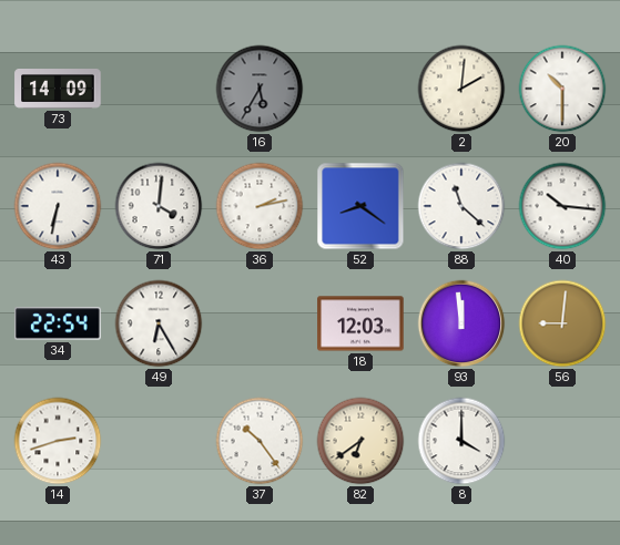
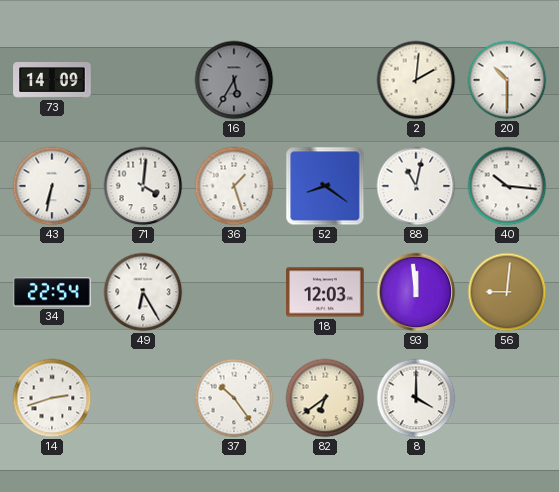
36: 2:13 -> 1:27
88: 11:22 -> 11:02
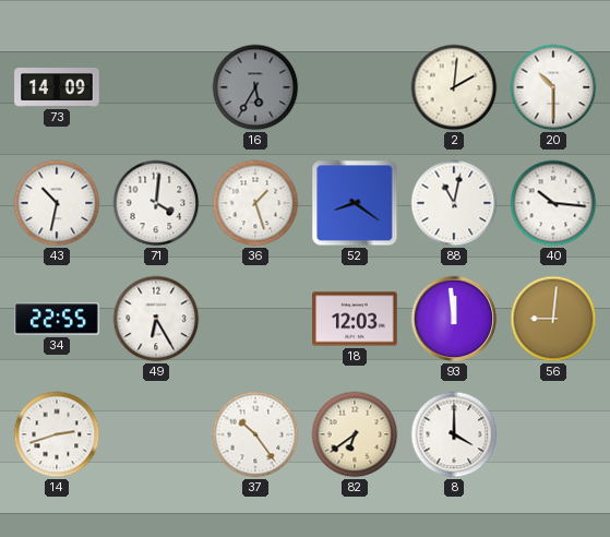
43: 6:32 -> 10:32
34: 22:54 -> 22:55
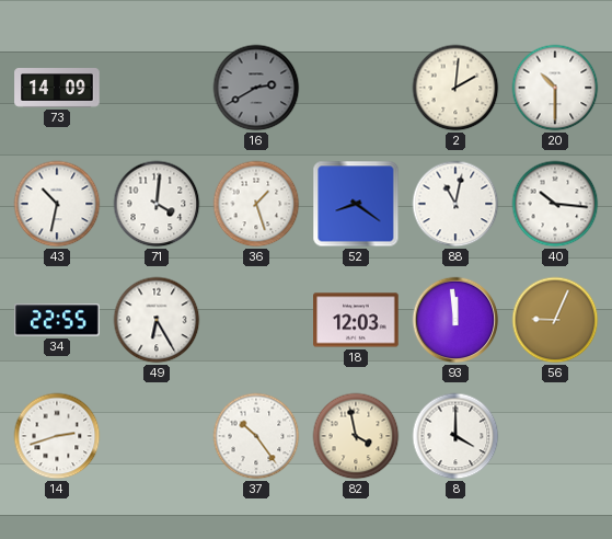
16: 5:35 -> 2:40
56: 9:01 -> 9:04
82: 6:39 -> 3:58
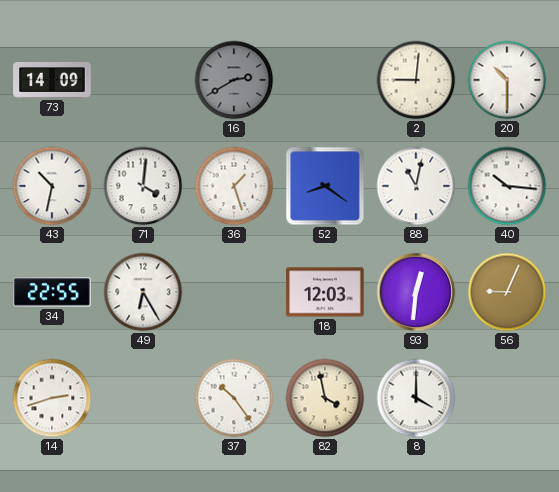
2: 2:01 -> 9:01
93: 11:59 -> 12:31
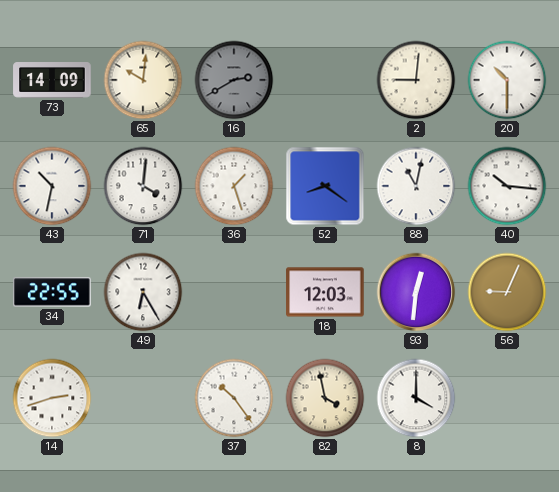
65: none -> 10:01
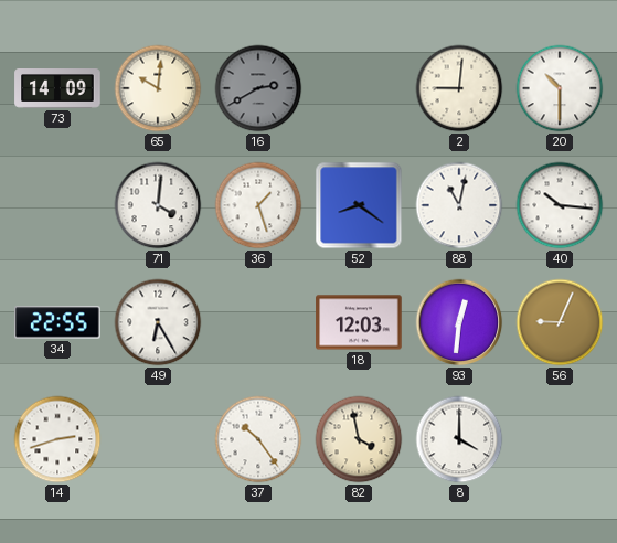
43: 10:32 -> none
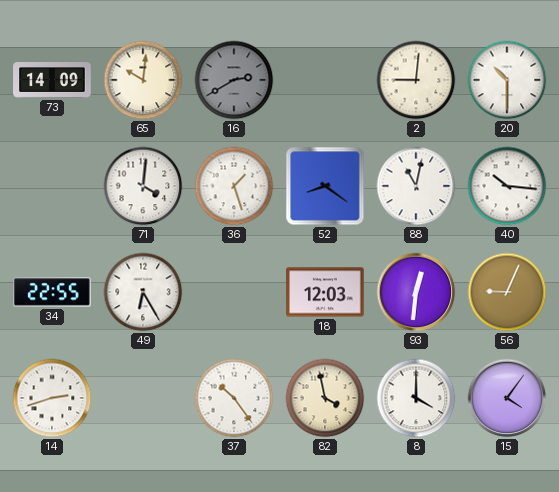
15: none -> 4:06
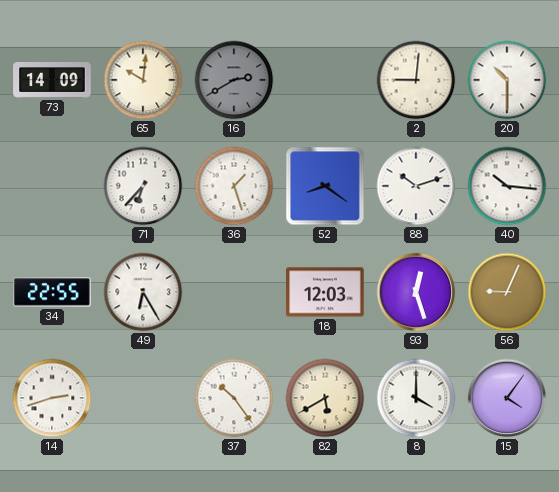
71: 4:01 -> 6:37
88: 11:02 -> 10:12
93: 12:31 -> 12:27
82: 3:58 -> 5:40
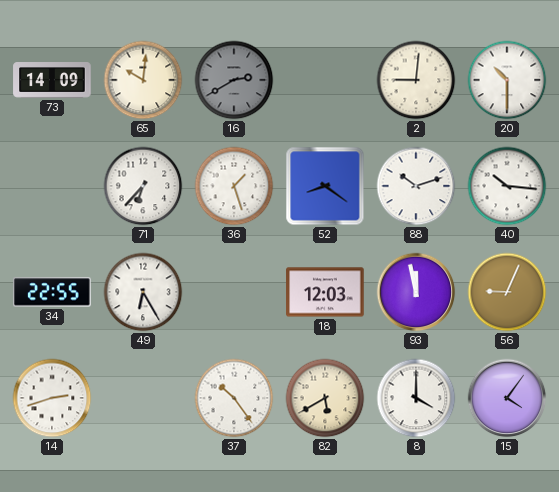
93: 12:27 -> 11:58
